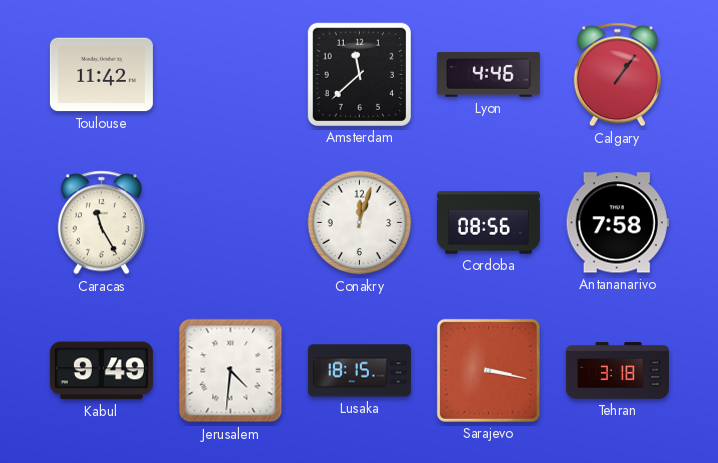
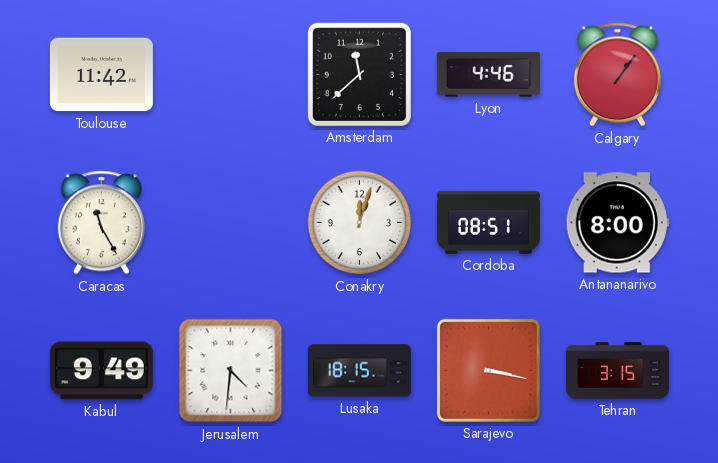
Cordoba: 08:56 -> 08:51
Antananarivo: 7:58 -> 8:00
Tehran: 3:18 -> 3:15
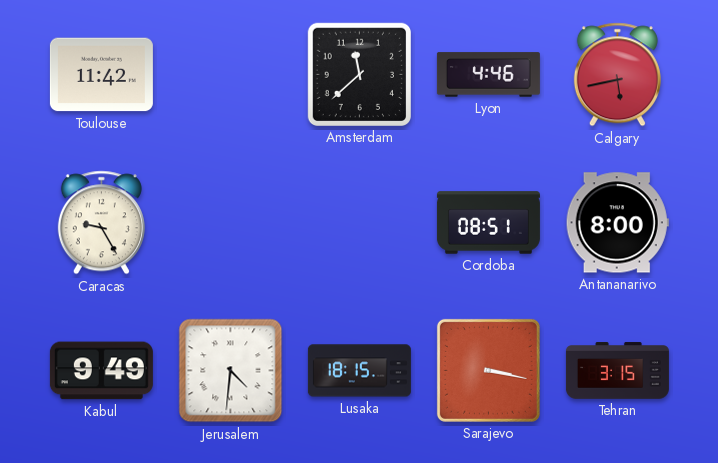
Calgary: 1:06 -> 5:43
Caracas: 11:25 -> 9:25
Conakry: 12:03 -> none
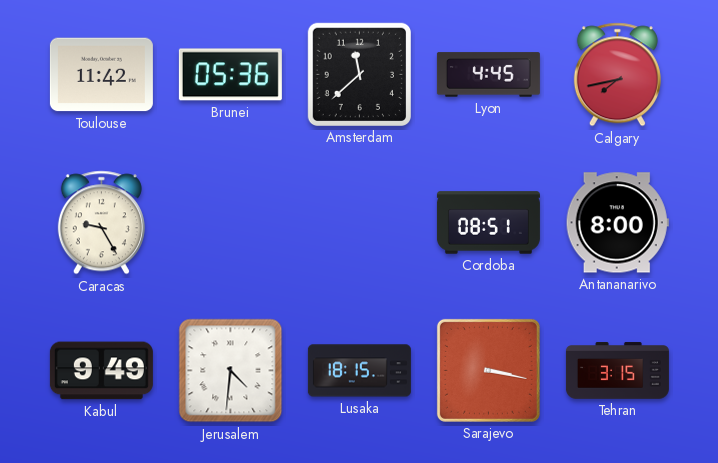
Brunei: none -> 05:36
Lyon: 4:46 -> 4:45
Calgary: 5:43 -> 7:43
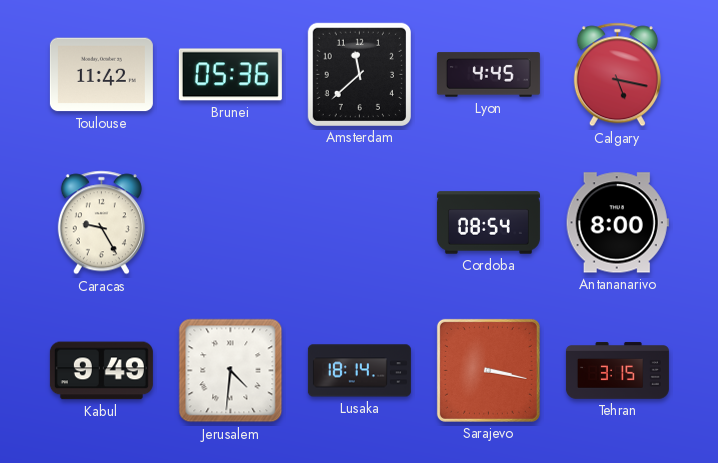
Calgary: 7:43 -> 5:17
Cordoba: 08:51 -> 08:54
Lusaka: 18:15 -> 18:14
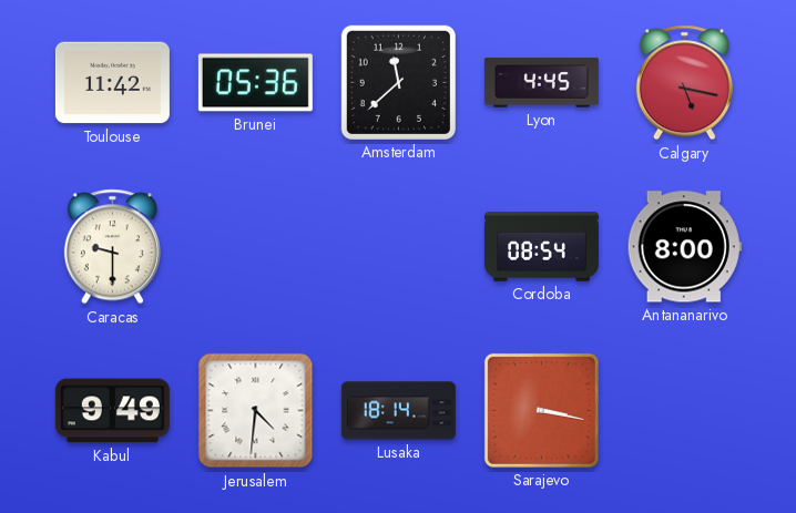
Caracas: 9:25 -> 9:30
Tehran: 3:15 -> none
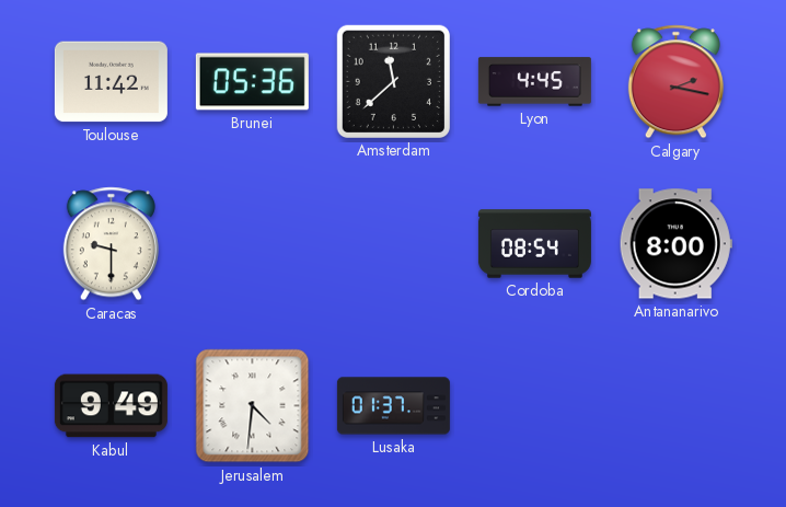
Calgary: 5:17 -> 2:17
Lusaka: 18:14 -> 01:37
Sarajevo: 3:17 -> none
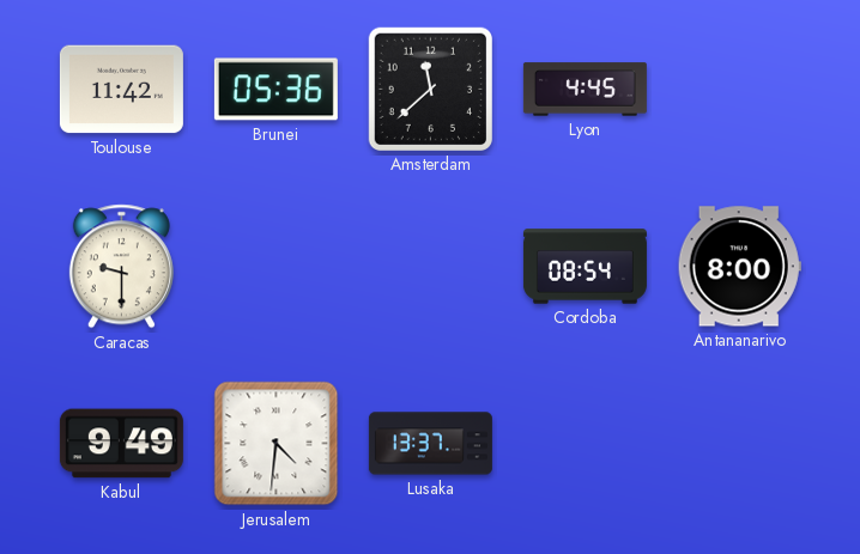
Calgary: 2:17 -> none
Lusaka: 01:37 -> 13:37
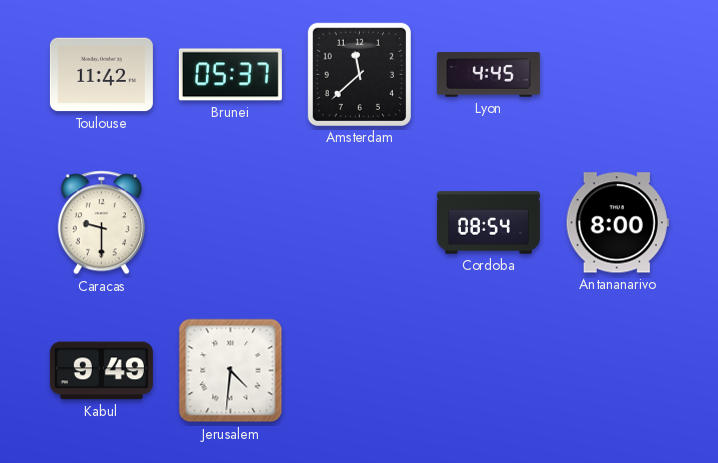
Brunei: 05:36 -> 05:37
Lusaka: 13:37 -> none
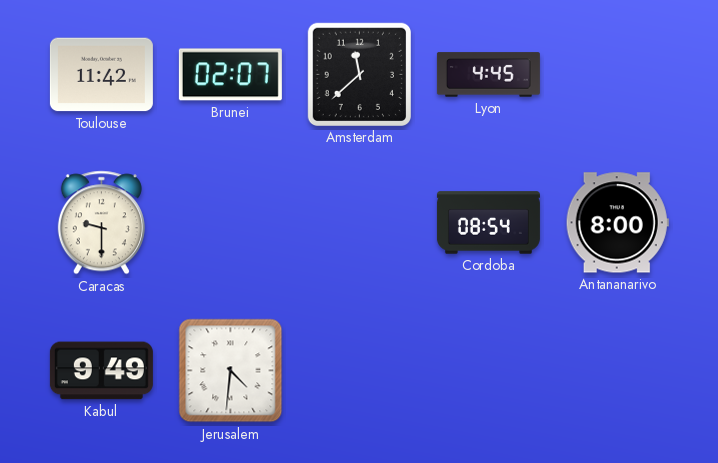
Brunei: 05:37 -> 02:07
